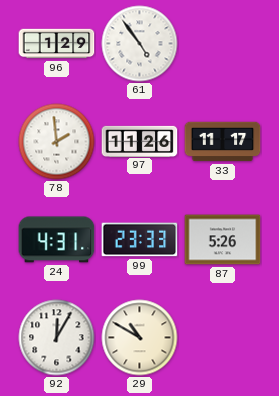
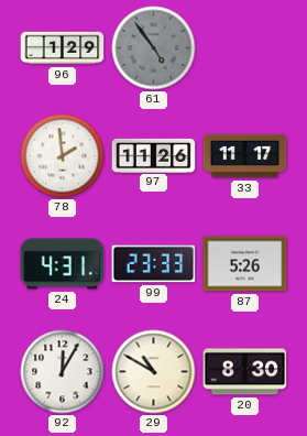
61 dial: white -> grey
20: none -> 8:30
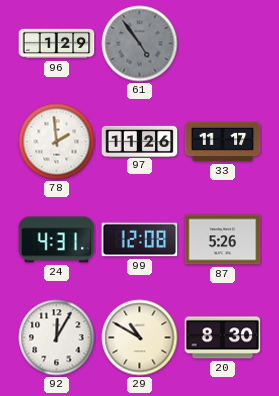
99: 23:33 -> 12:08
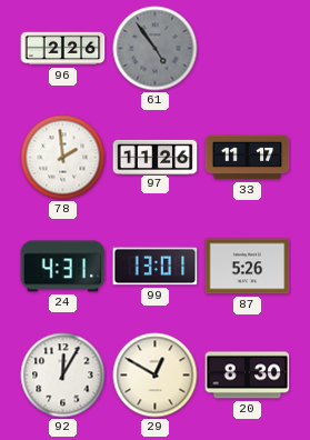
96: 1:29 -> 2:26
99: 12:08 -> 13:01
29: 10:50 -> 12:50
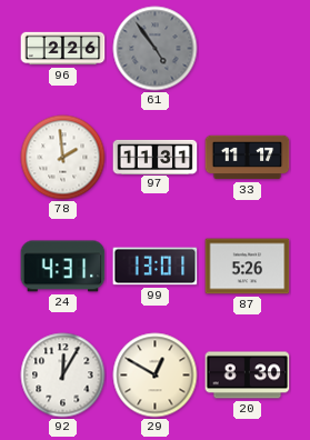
97: 11:26 -> 11:31
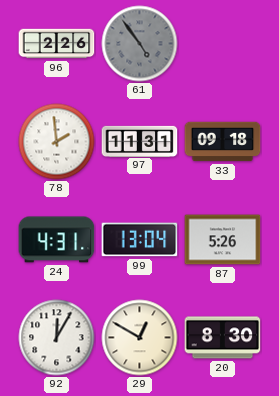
33: 11:17 -> 09:18
99: 13:01 -> 13:04
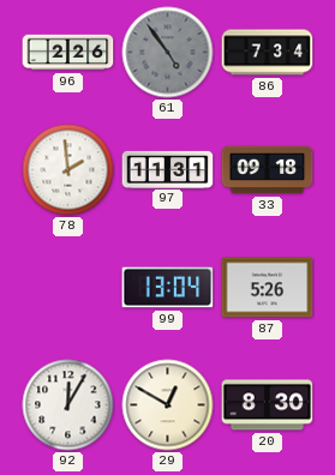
86: none -> 7:34
24: 4:31 -> none
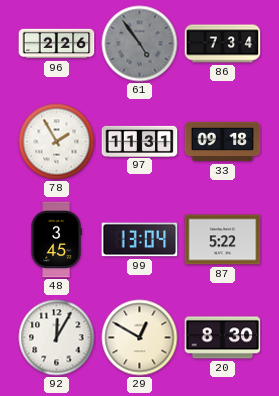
78: 1:59 -> 1:55
48: none -> 3:45
87: 5:26 -> 5:22
